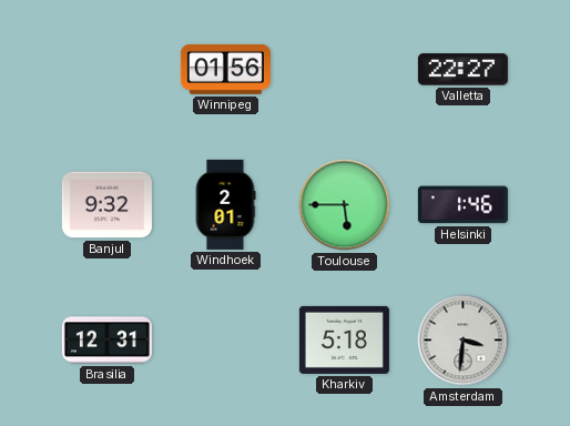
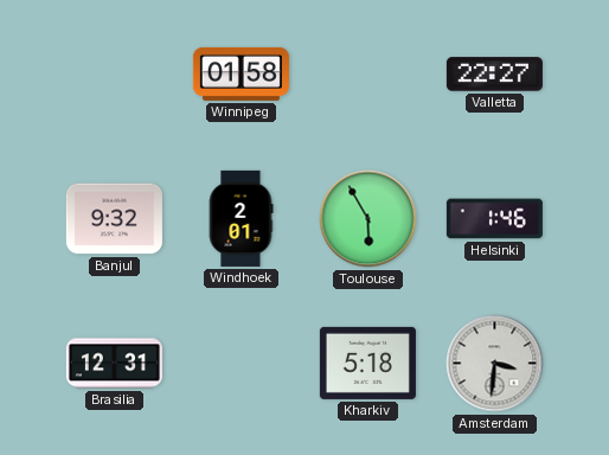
Winnipeg: 01:56 -> 01:58
Toulouse: 5:45 -> 5:55
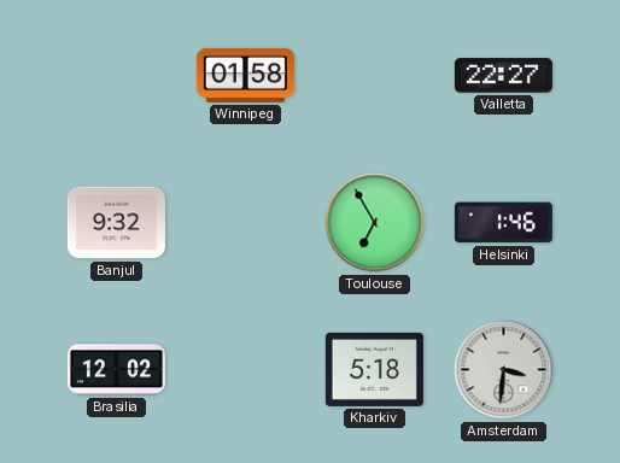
Windhoek: 2:01 -> none
Toulouse: 5:55 -> 6:55
Brasilia: 12:31 -> 12:02
